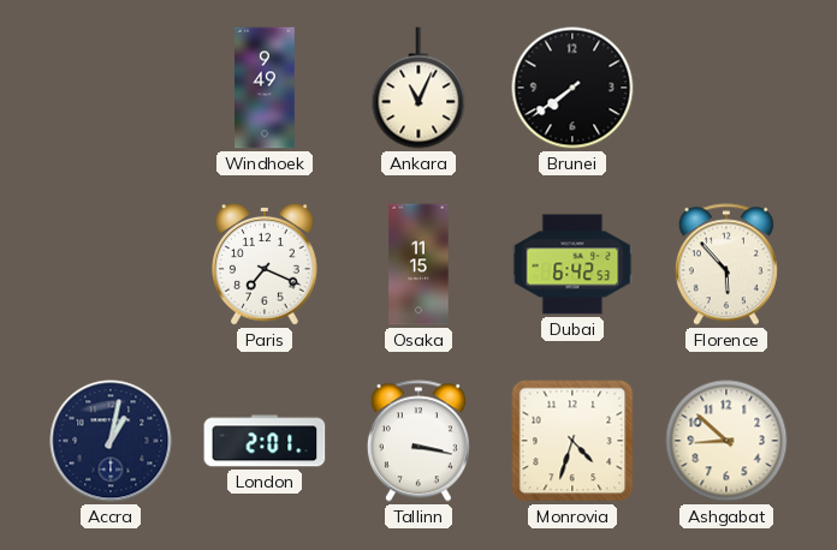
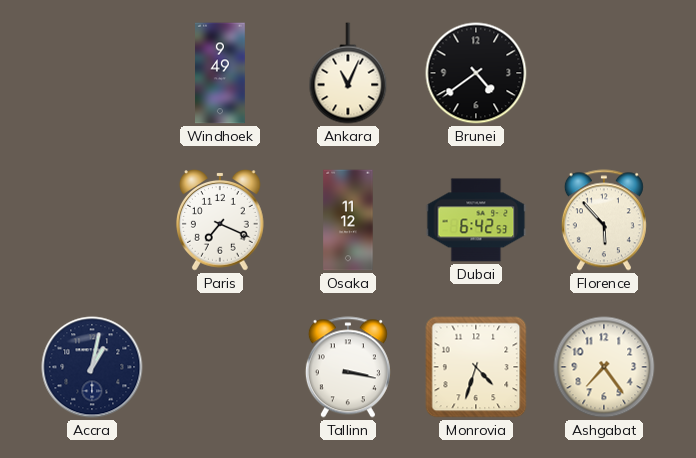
Brunei: 7:39 -> 4:39
Osaka: 11:15 -> 11:12
London: 2:01 -> none
Ashgabat: 8:52 -> 7:24
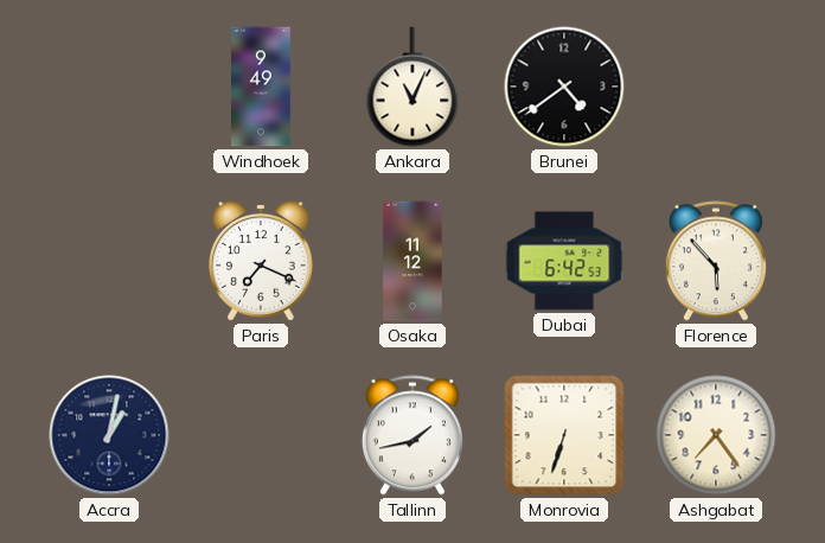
Tallinn: 3:17 -> 1:43
Monrovia: 4:33 -> 6:33
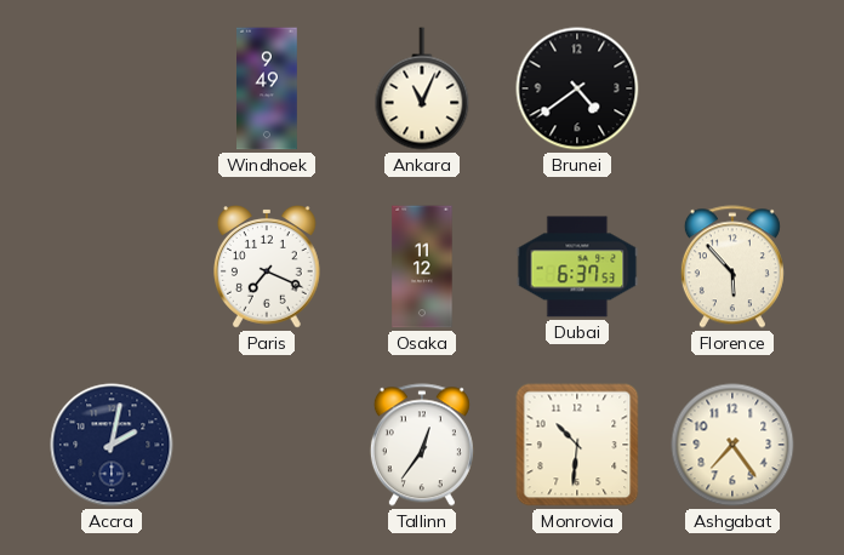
Dubai: 6:42 -> 6:37
Accra: 1:02 -> 2:02
Tallinn: 1:43 -> 12:36
Monrovia: 6:33 -> 10:31
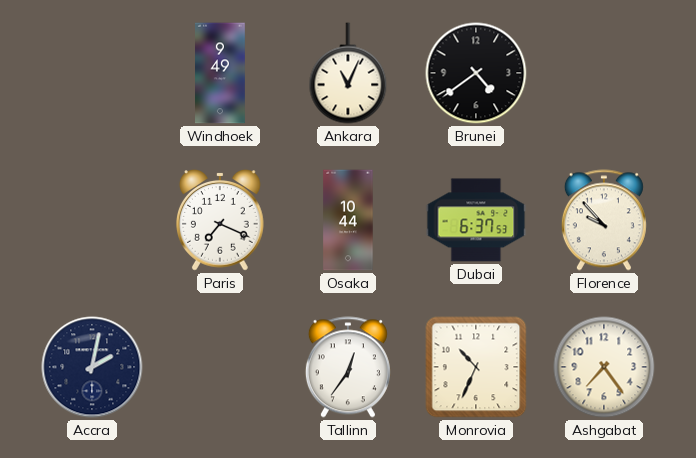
Osaka: 11:12 -> 10:44
Florence: 5:53 -> 9:53
Monrovia: 10:31 -> 10:34
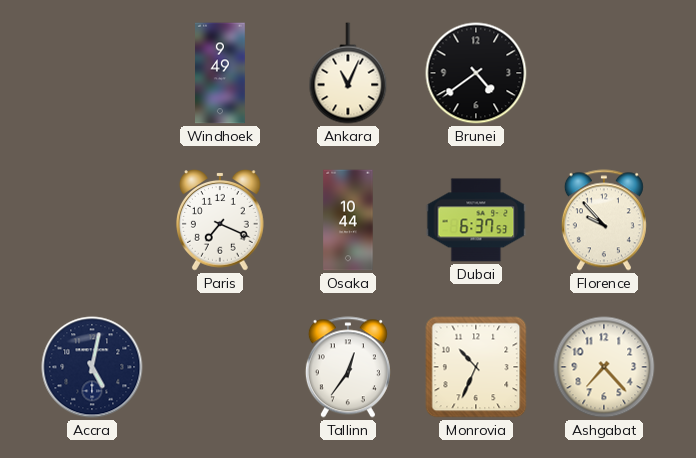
Accra: 2:02 -> 5:02
Ashgabat: 7:24 -> 7:23
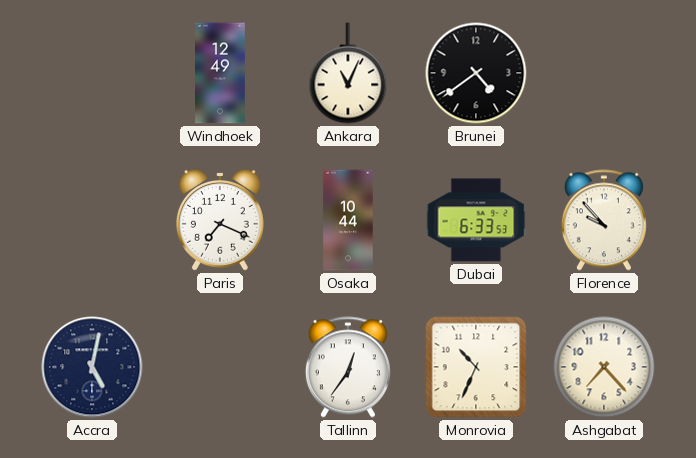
Windhoek: 9:49 -> 12:49
Dubai: 6:37 -> 6:33
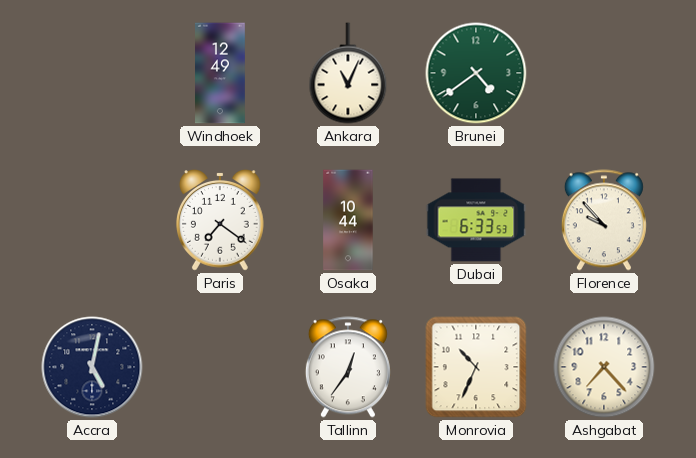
Brunei dial: black -> green
Paris: 7:19 -> 7:21
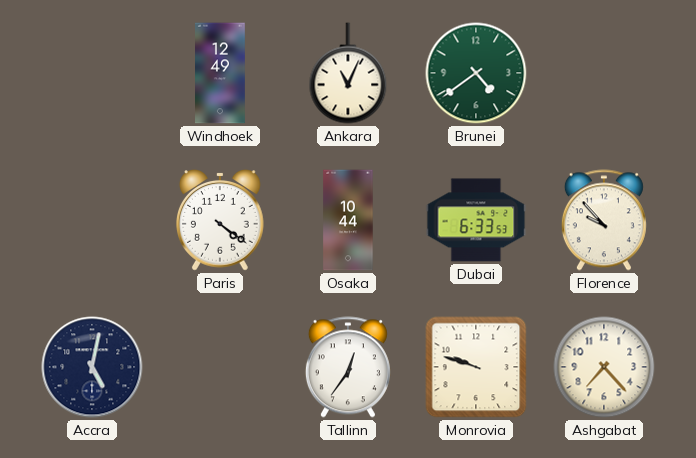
Paris: 7:21 -> 4:21
Monrovia: 10:34 -> 9:48
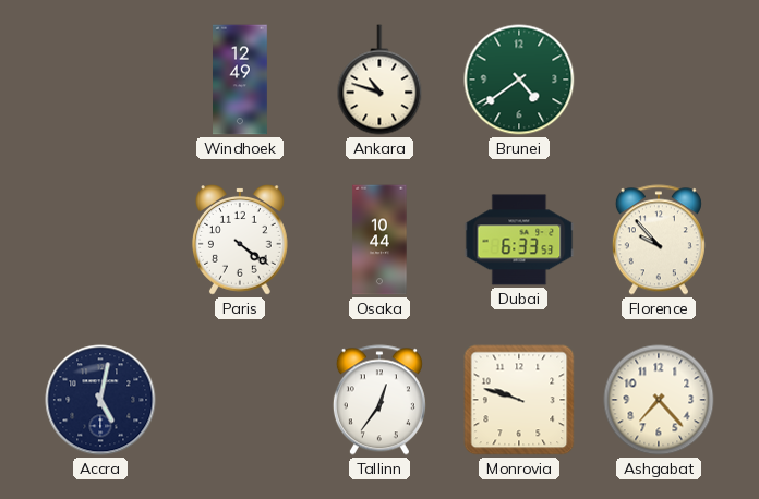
Ankara: 11:04 -> 10:48
